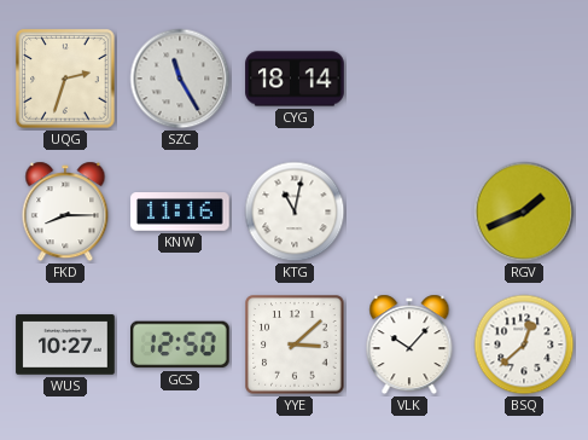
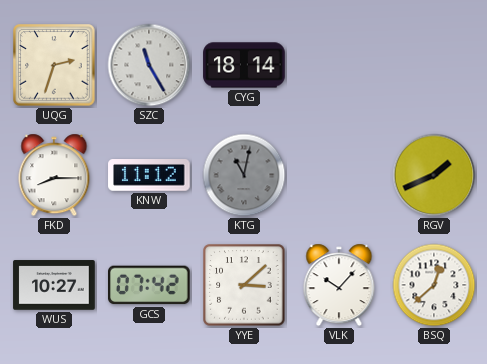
KNW: 11:16 -> 11:12
KTG dial: white -> grey
GCS: 12:50 -> 07:42
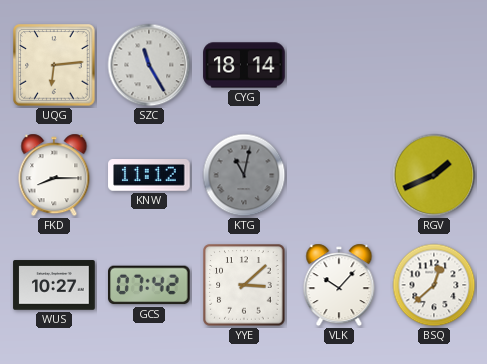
UQG: 2:33 -> 6:14
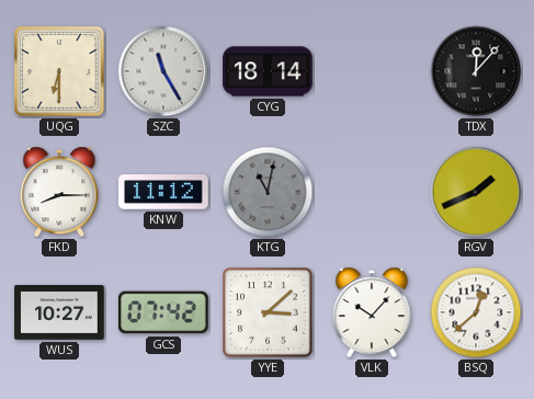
UQG: 6:14 -> 6:30
TDX: none -> 12:07
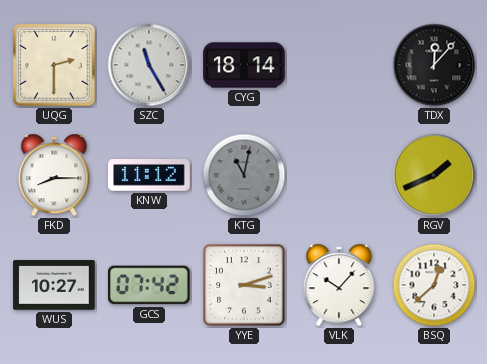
UQG: 6:30 -> 2:30
YYE: 3:08 -> 3:12
